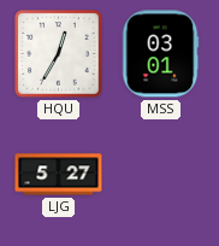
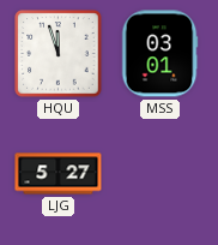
HQU: 12:35 -> 11:57
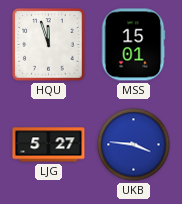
MSS: 03:01 -> 15:01
UKB: none -> 3:46
